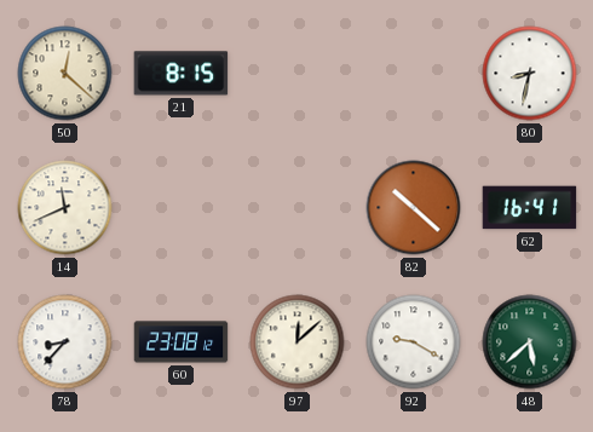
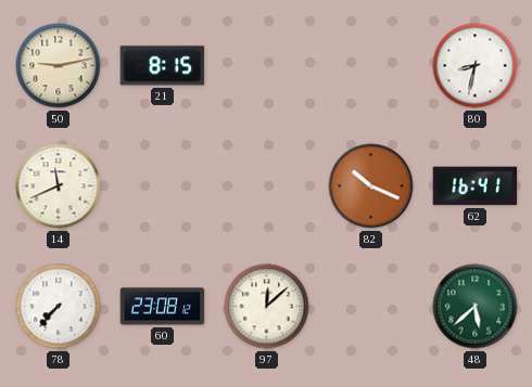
50: 12:22 -> 9:13
82: 10:22 -> 10:19
78: 8:37 -> 7:37
92: 9:20 -> none
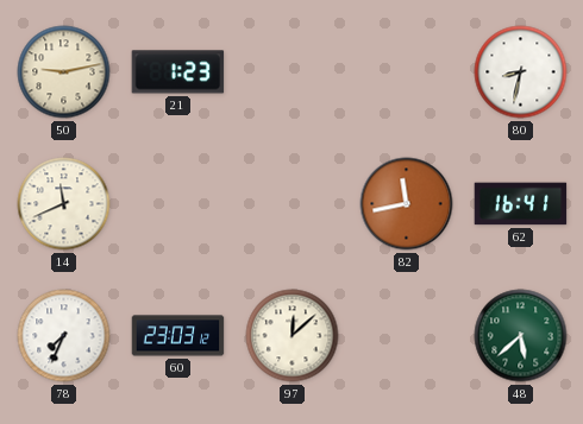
21: 8:15 -> 1:23
82: 10:19 -> 11:43
78: 7:37 -> 7:34
60: 23:08 -> 23:03
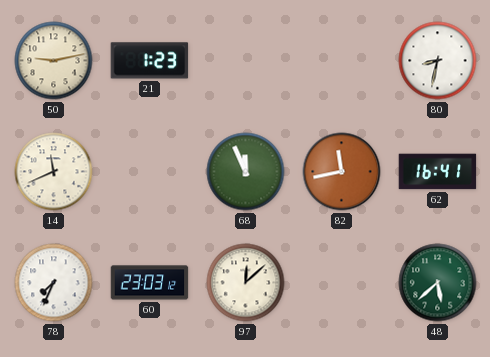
68: none -> 11:56
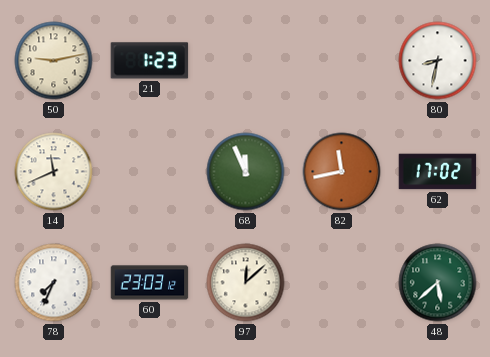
62: 16:41 -> 17:02
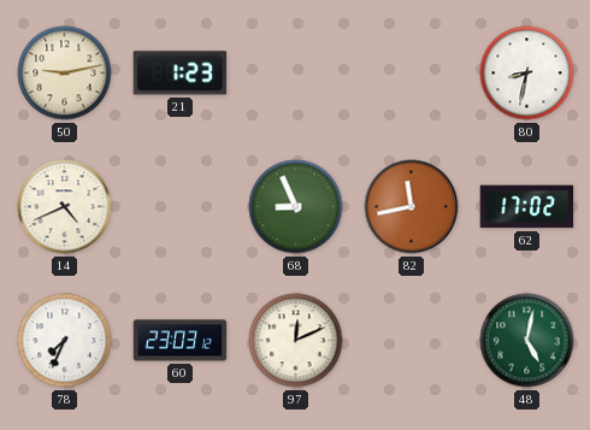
14: 11:41 -> 4:41
68: 11:56 -> 8:56
97: 12:08 -> 12:11
48: 5:38 -> 5:02
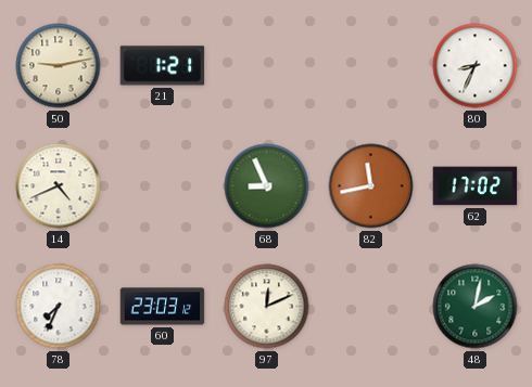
21: 1:23 -> 1:21
80: 8:32 -> 8:34
48: 5:02 -> 2:02
